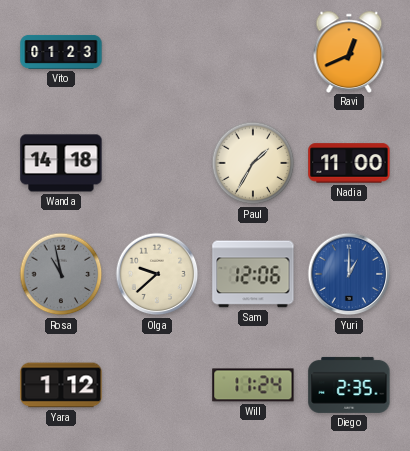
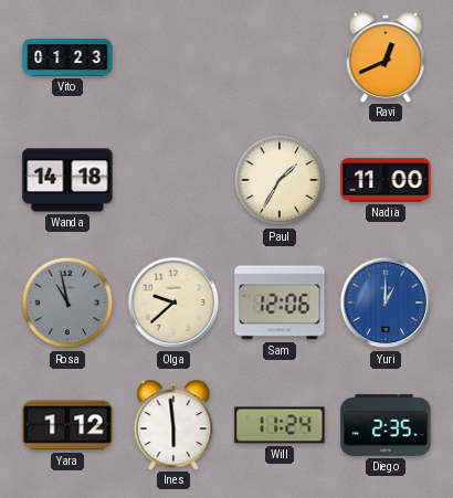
Ines: none -> 5:59
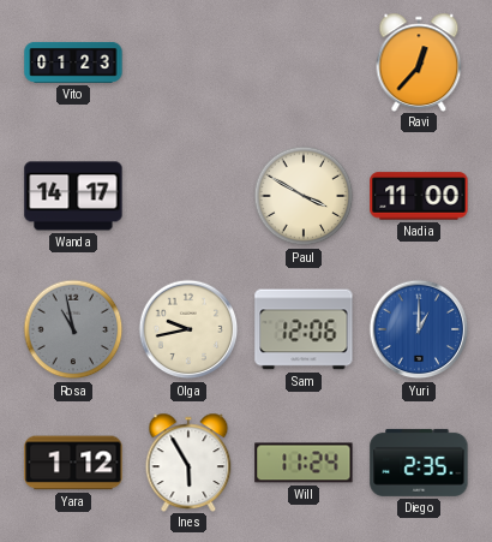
Ravi: 12:41 -> 12:37
Wanda: 14:18 -> 14:17
Paul: 1:35 -> 3:50
Olga: 9:38 -> 9:43
Ines: 5:59 -> 5:55
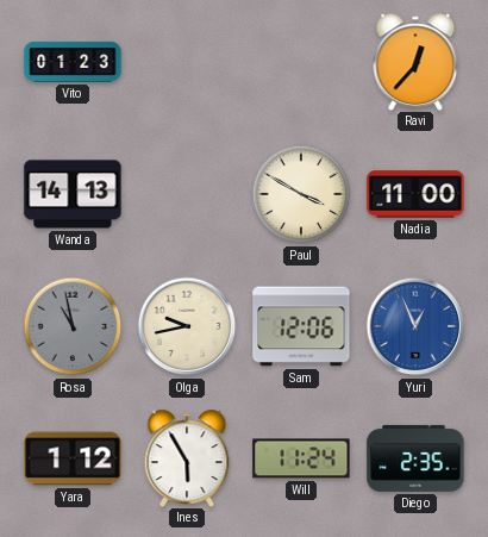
Wanda: 14:17 -> 14:13
Yuri: 1:00 -> 12:56
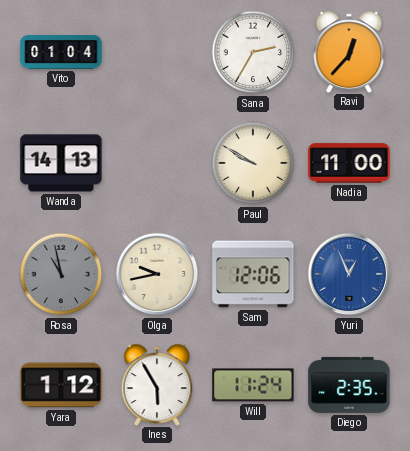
Vito: 01:23 -> 01:04
Sana: none -> 2:35
Paul: 3:50 -> 9:50
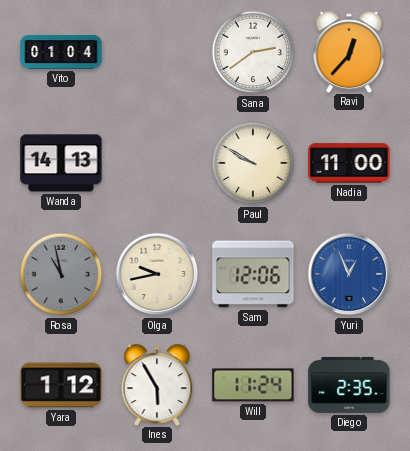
Sana: 2:35 -> 2:39
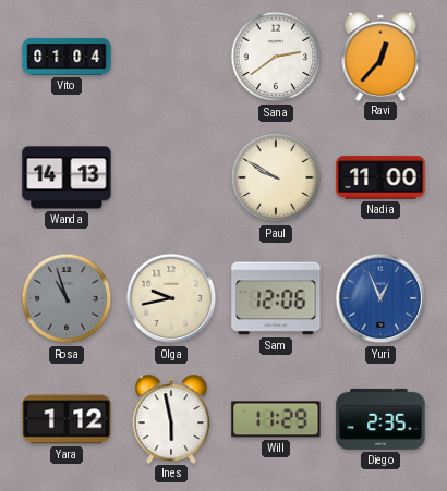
Rosa: 10:58 -> 10:57
Ines: 5:55 -> 5:58
Will: 11:24 -> 11:29
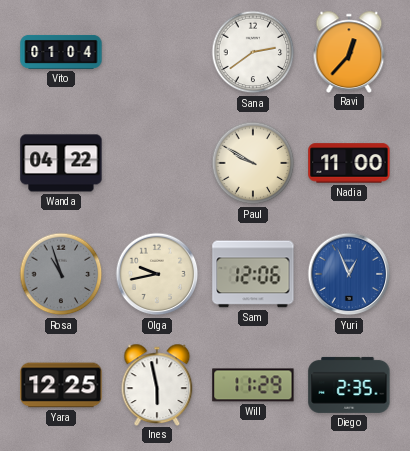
Wanda: 14:13 -> 04:22
Yara: 1:12 -> 12:25
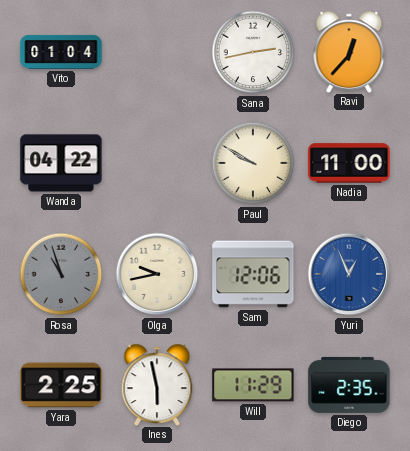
Sana: 2:39 -> 2:43
Yara: 12:25 -> 2:25
